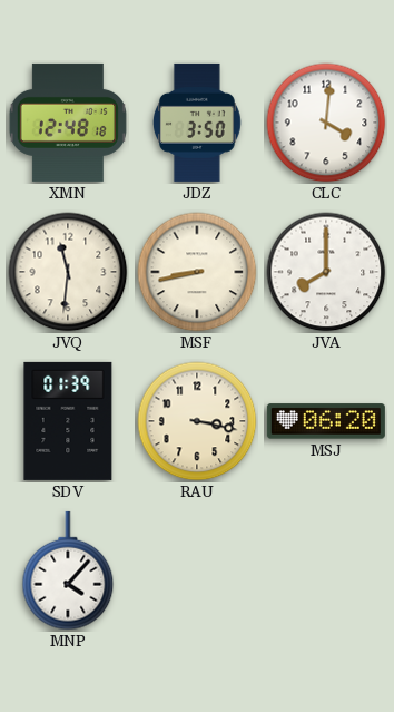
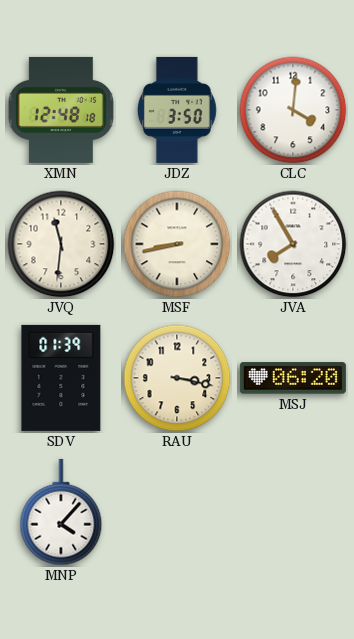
JVA: 8:00 -> 7:55
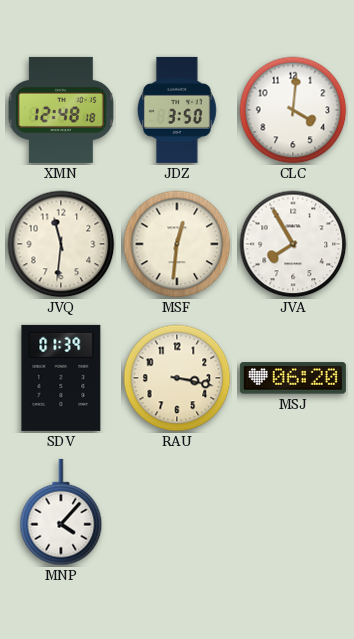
MSF: 8:43 -> 12:31
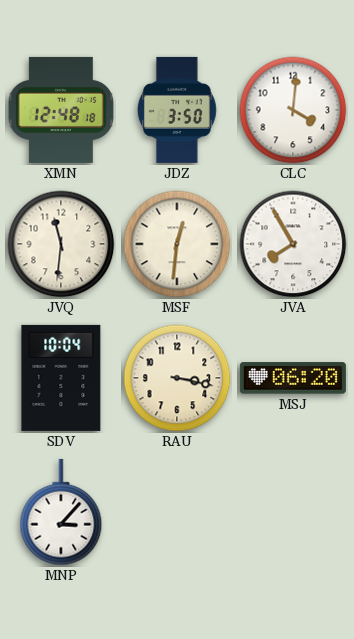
SDV: 01:39 -> 10:04
MNP: 4:07 -> 3:07
